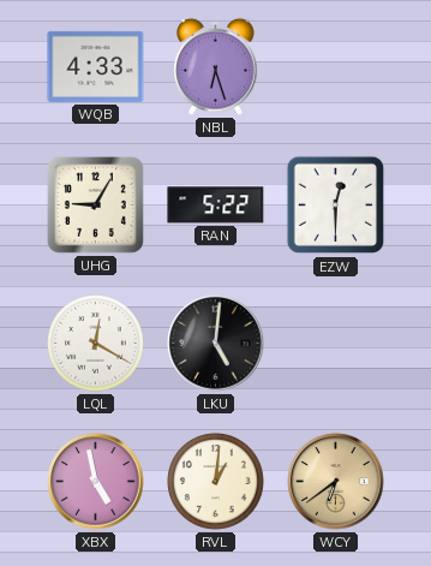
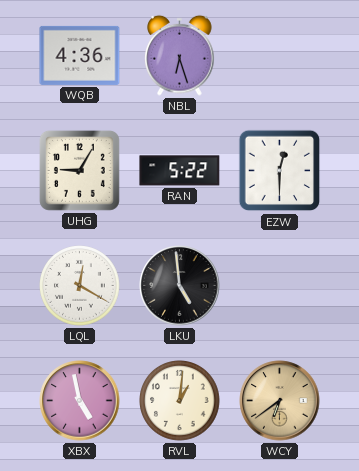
WQB: 4:33 -> 4:36
LKU: 5:01 -> 4:59
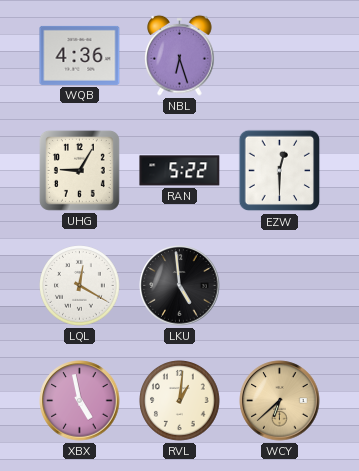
WCY: 6:39 -> 6:38
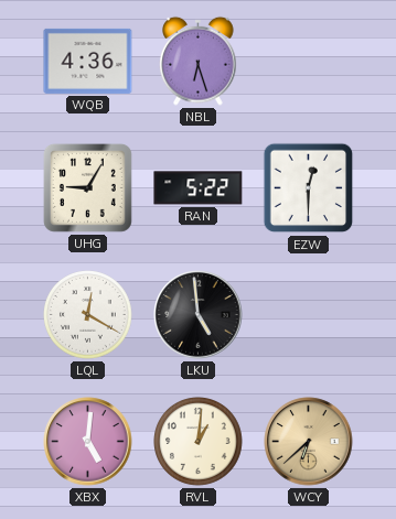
XBX: 4:58 -> 5:01
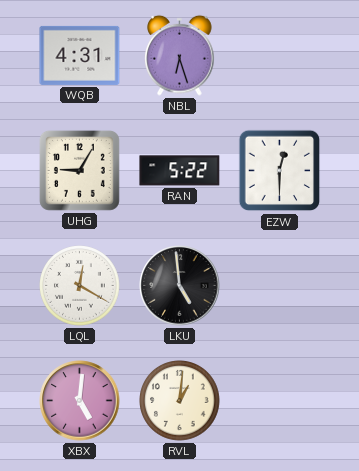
WQB: 4:36 -> 4:31
WCY: 6:38 -> none
